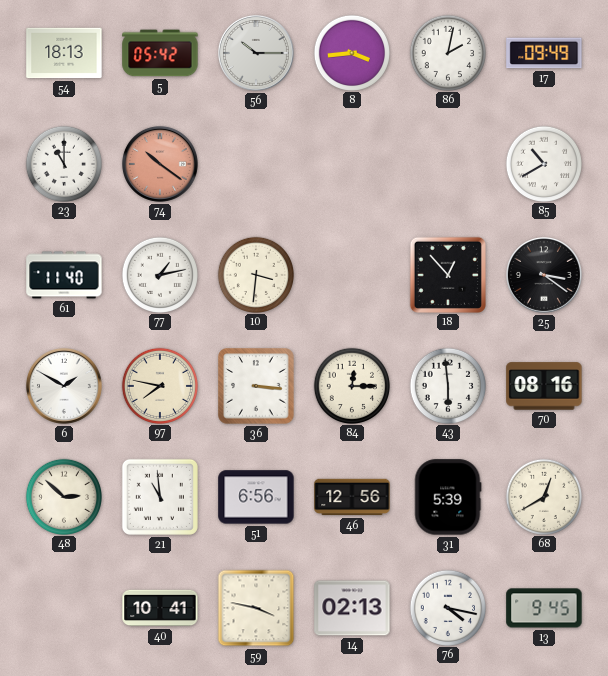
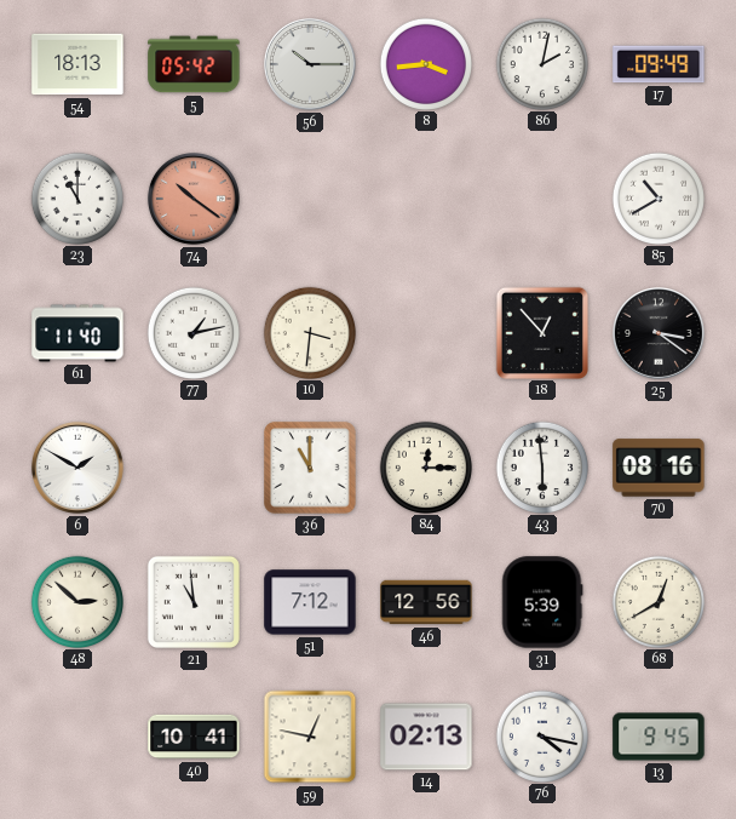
97: 7:47 -> none
36: 3:16 -> 11:00
51: 6:56 -> 7:12
59: 3:47 -> 12:47
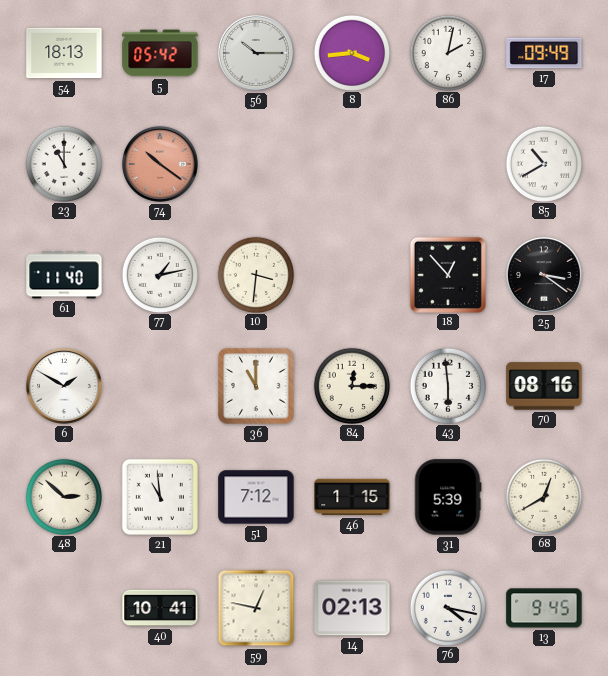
46: 12:56 -> 1:15
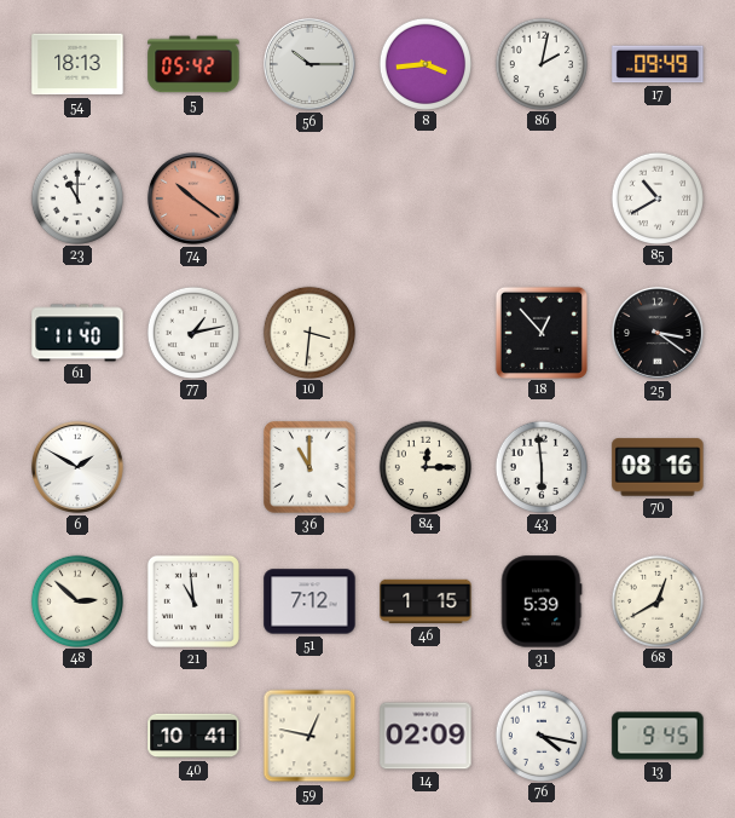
14: 02:13 -> 02:09
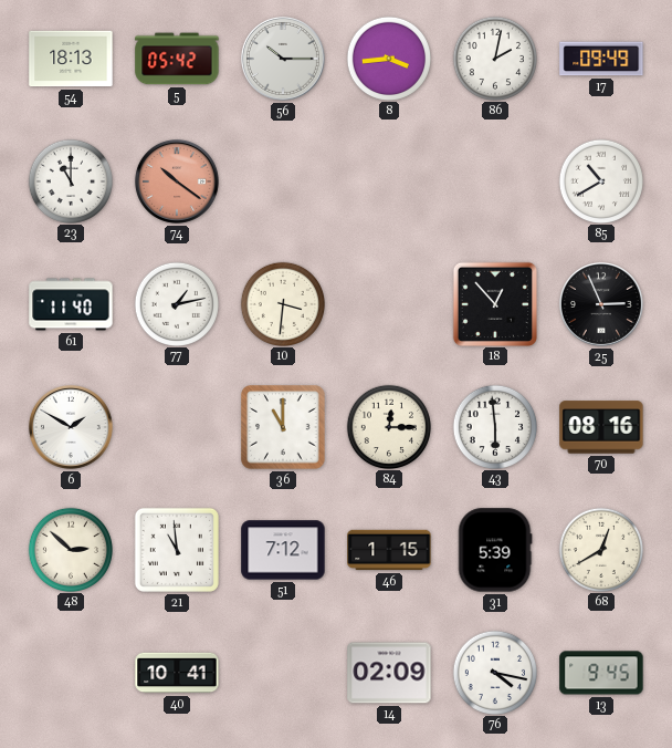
25: 3:21 -> 2:56
59: 12:47 -> none
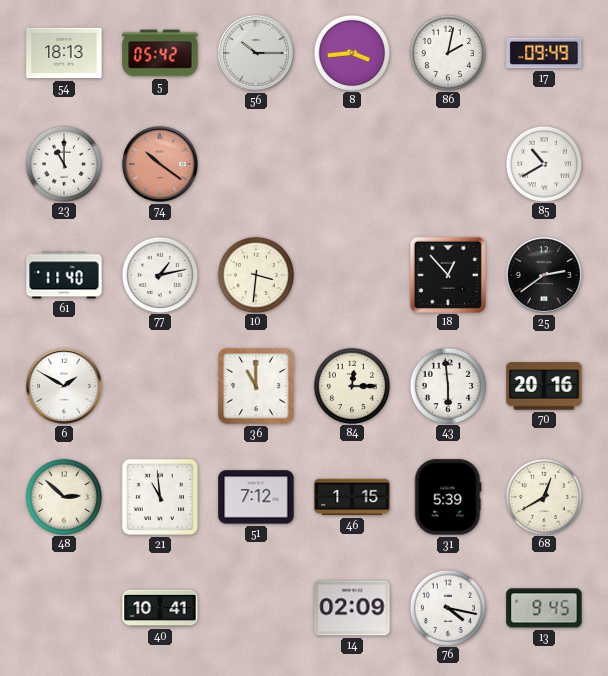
25: 2:56 -> 2:39
70: 08:16 -> 20:16
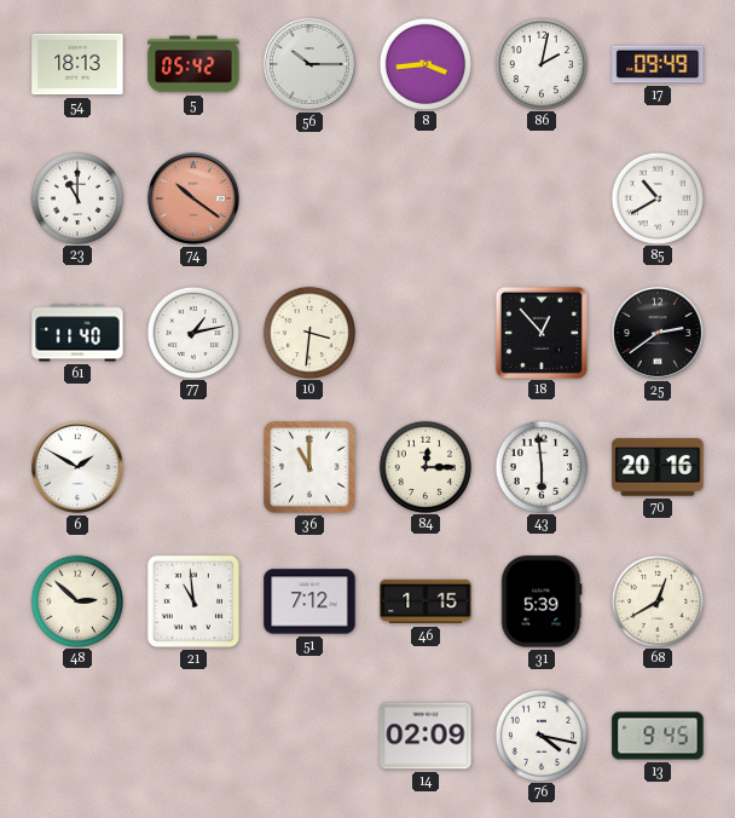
40: 10:41 -> none
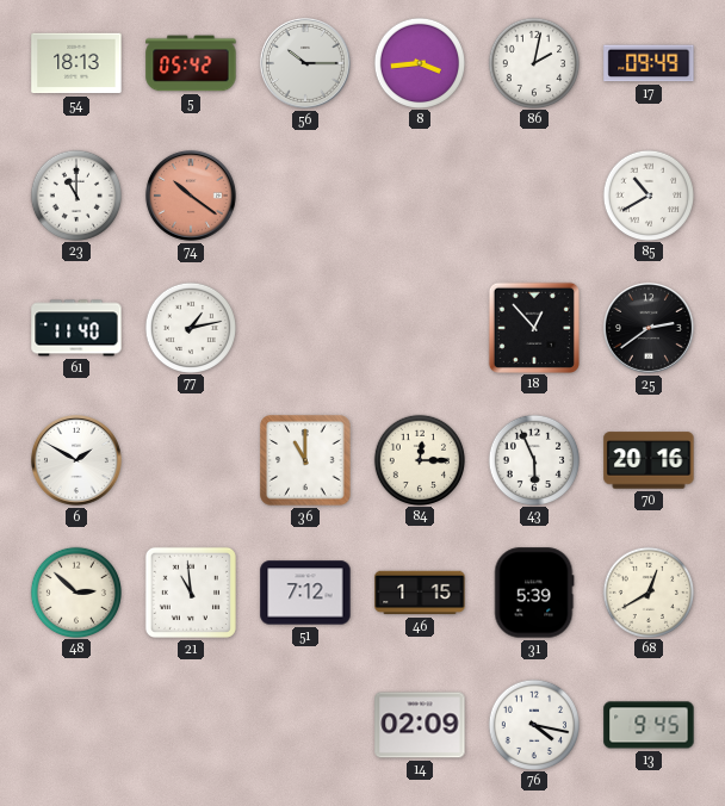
10: 3:31 -> none
43: 5:59 -> 5:56
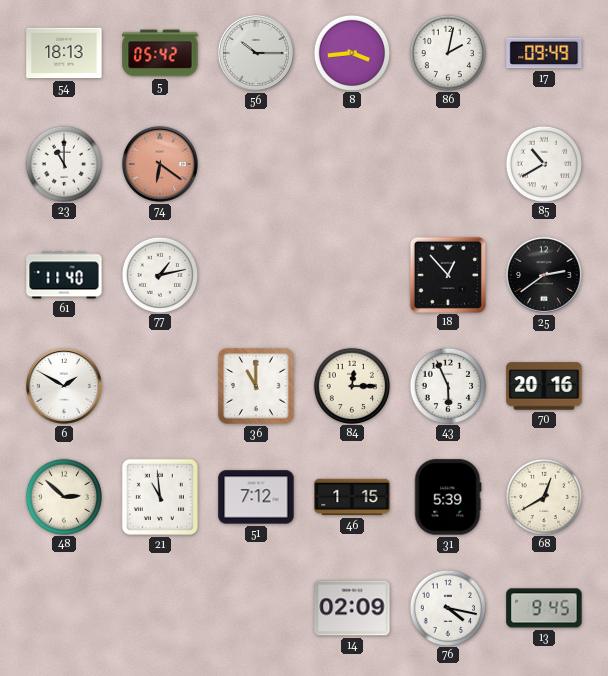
74: 10:21 -> 6:21
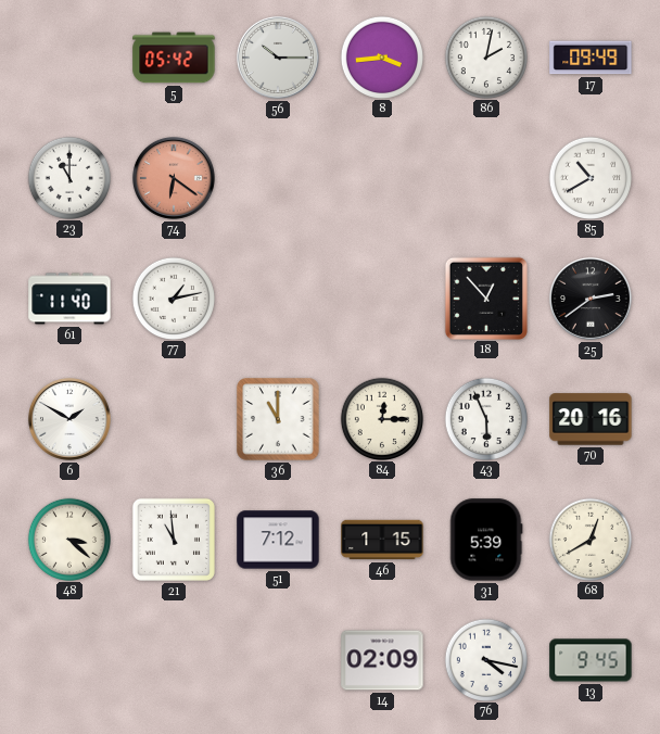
54: 18:13 -> none
48: 2:52 -> 3:22
